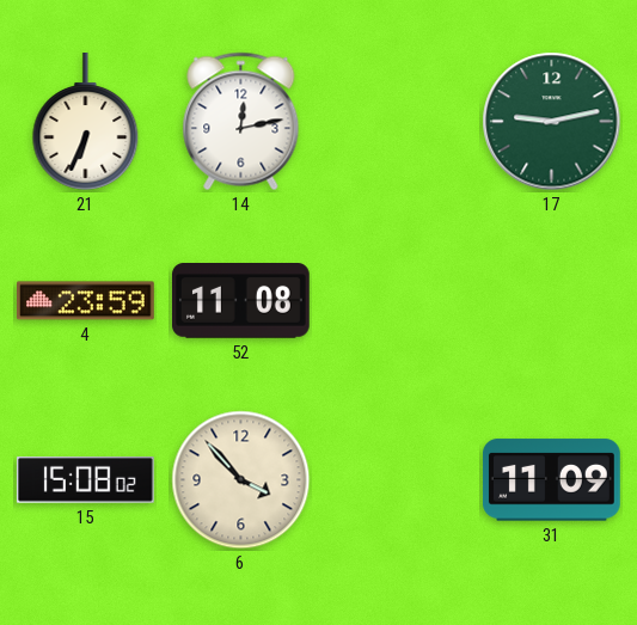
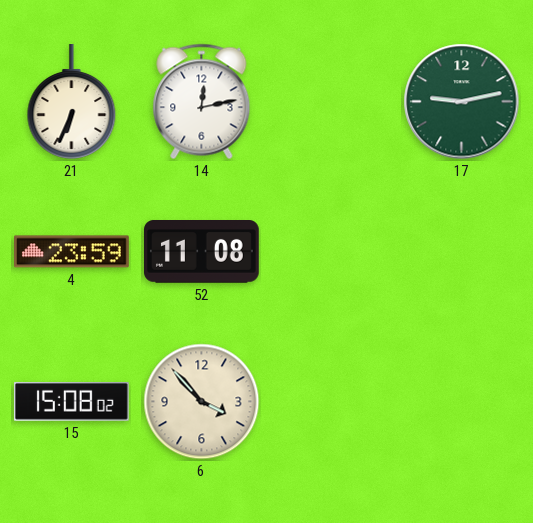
31: 11:09 -> none
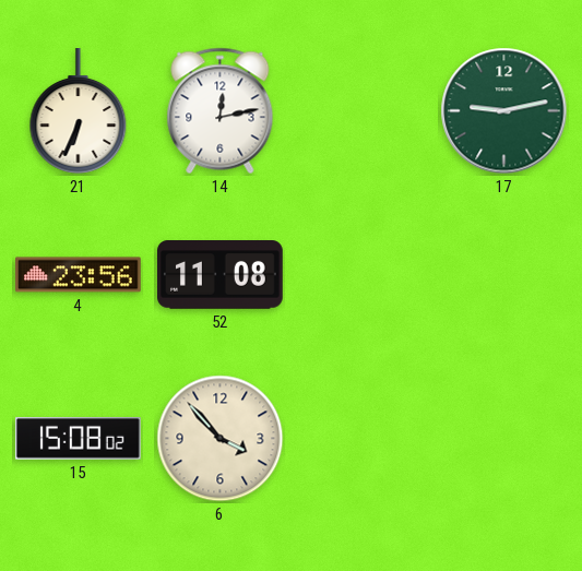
4: 23:59 -> 23:56
